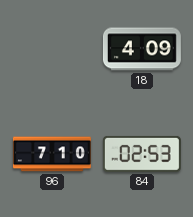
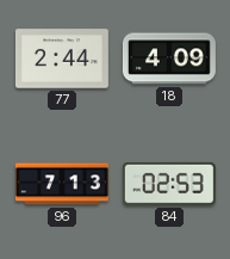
77: none -> 2:44
96: 7:10 -> 7:13
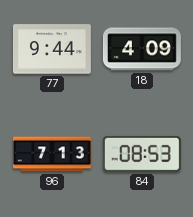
77: 2:44 -> 9:44
84: 02:53 -> 08:53
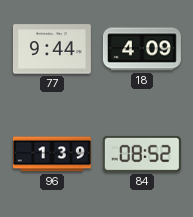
96: 7:13 -> 1:39
84: 08:53 -> 08:52
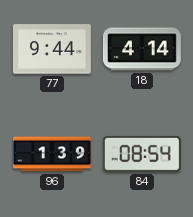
18: 4:09 -> 4:14
84: 08:52 -> 08:54
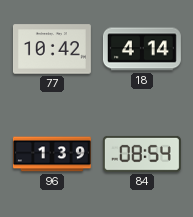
77: 9:44 -> 10:42
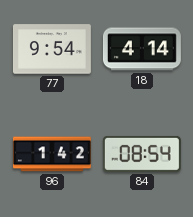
77: 10:42 -> 9:54
96: 1:39 -> 1:42
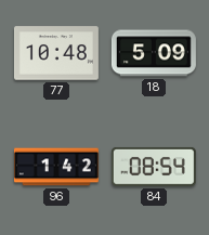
77: 9:54 -> 10:48
18: 4:14 -> 5:09
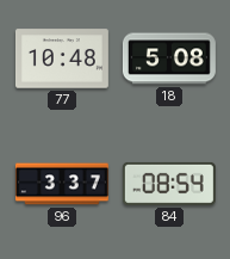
18: 5:09 -> 5:08
96: 1:42 -> 3:37
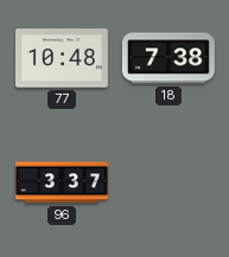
18: 5:08 -> 7:38
84: 08:54 -> none
